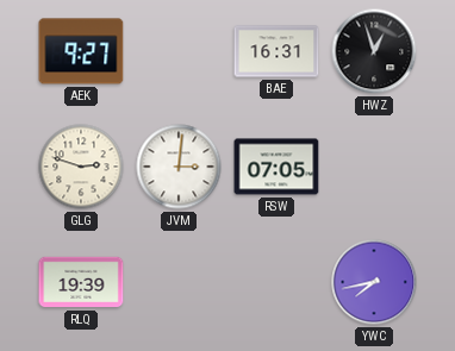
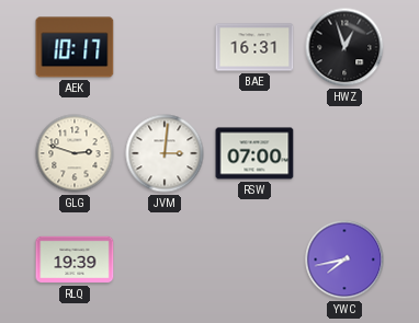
AEK: 9:27 -> 10:17
RSW: 07:05 -> 07:00
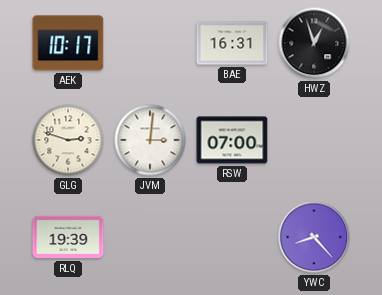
YWC: 7:43 -> 8:23
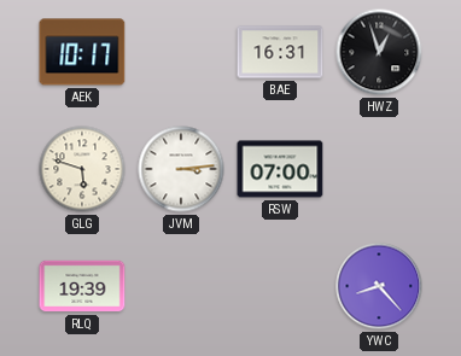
GLG: 2:48 -> 5:48
JVM: 3:01 -> 3:14
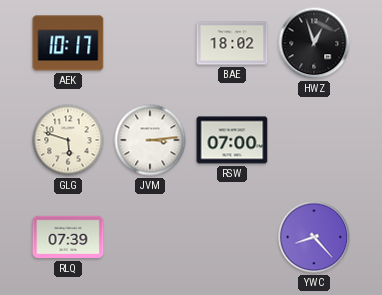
BAE: 16:31 -> 18:02
RLQ: 19:39 -> 07:39
